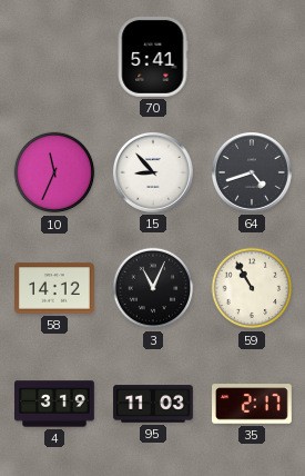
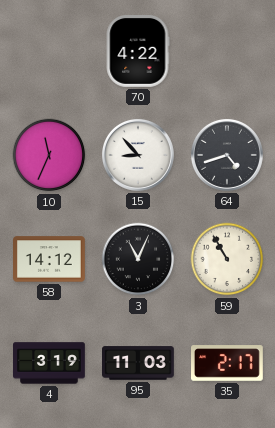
70: 5:41 -> 4:22
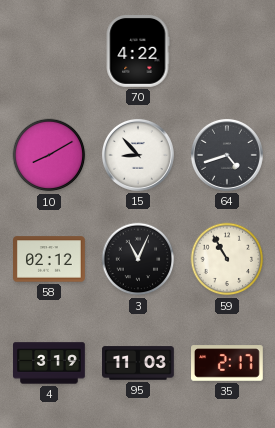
10: 11:34 -> 8:10
58: 14:12 -> 02:12
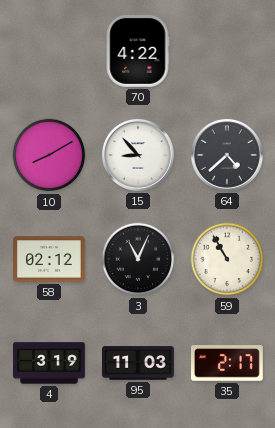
64: 4:42 -> 4:38
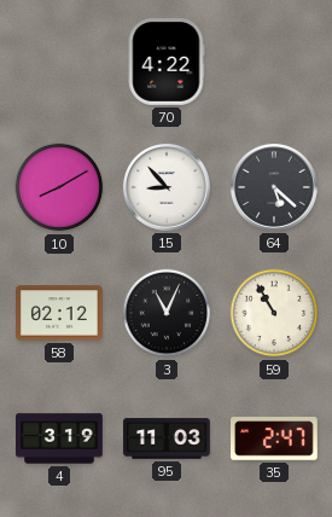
64: 4:38 -> 5:22
35: 2:17 -> 2:47
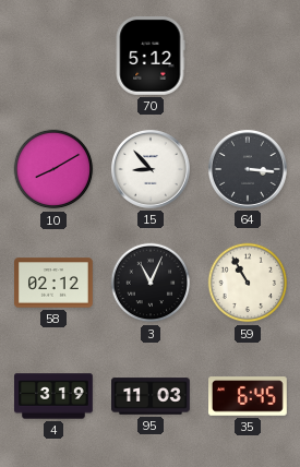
70: 4:22 -> 5:12
64: 5:22 -> 3:16
35: 2:47 -> 6:45
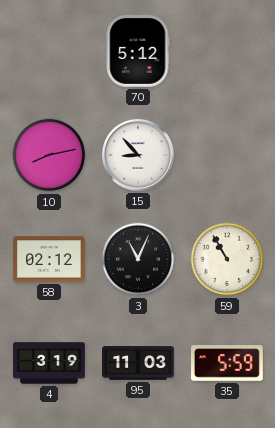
10: 8:10 -> 8:13
64: 3:16 -> none
35: 6:45 -> 5:59
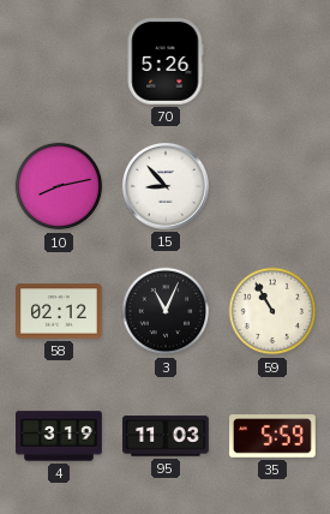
70: 5:12 -> 5:26
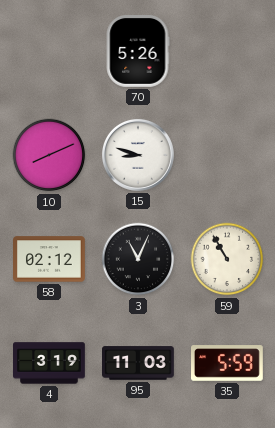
10: 8:13 -> 8:11
15: 8:53 -> 8:48
